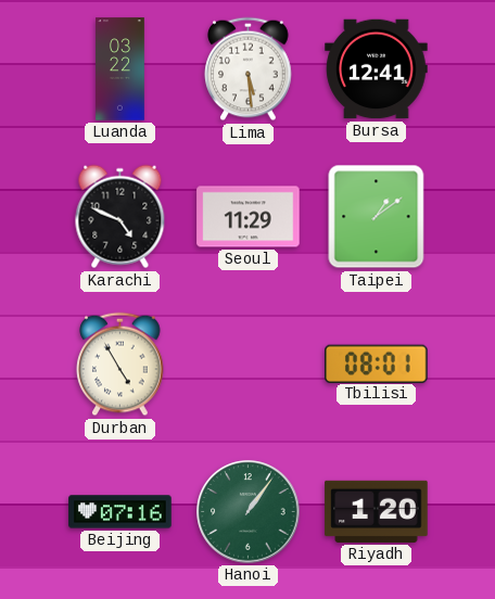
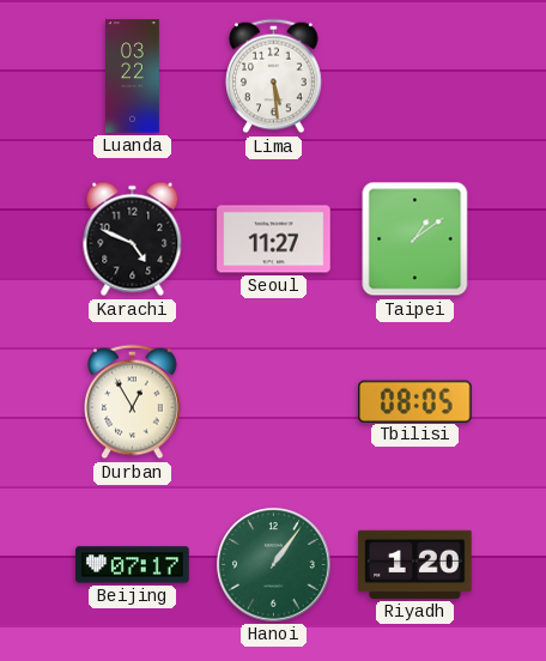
Bursa: 12:41 -> none
Seoul: 11:29 -> 11:27
Durban: 4:55 -> 12:55
Tbilisi: 08:01 -> 08:05
Beijing: 07:16 -> 07:17
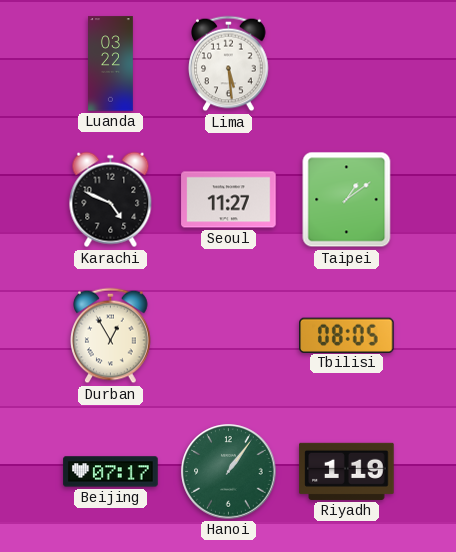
Riyadh: 1:20 -> 1:19
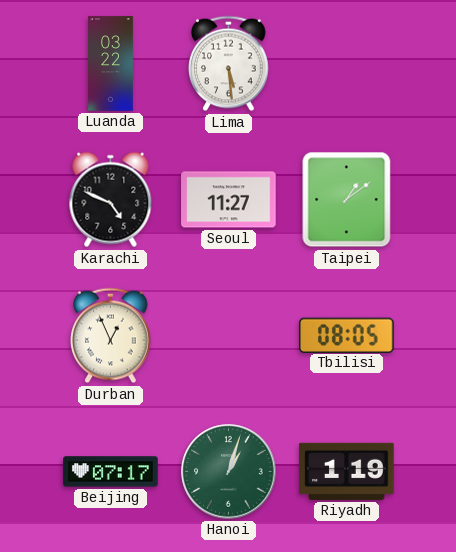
Durban: 12:55 -> 12:56
Hanoi: 1:06 -> 1:03
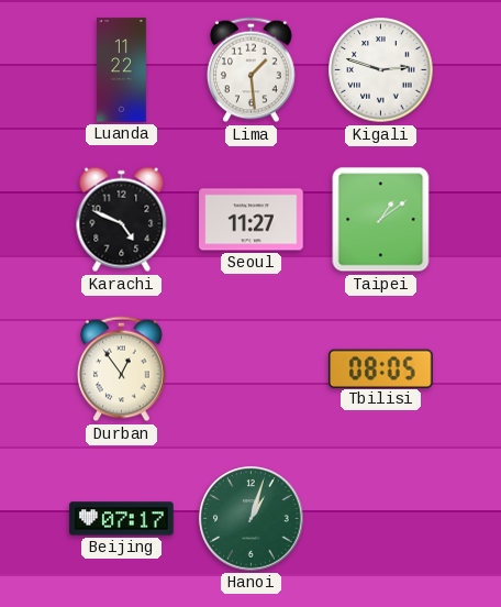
Luanda: 03:22 -> 11:22
Lima: 5:29 -> 1:29
Kigali: none -> 2:48
Durban: 12:56 -> 12:54
Riyadh: 1:19 -> none
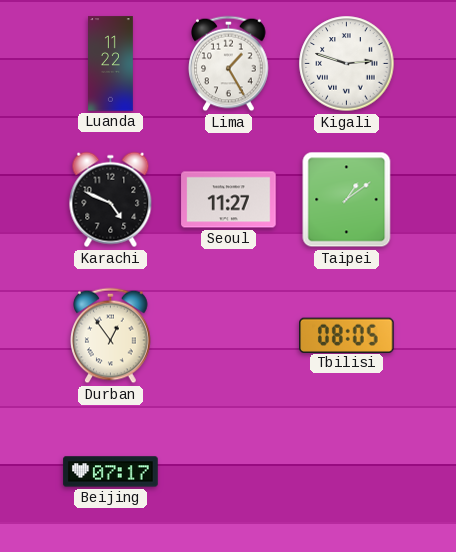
Lima: 1:29 -> 1:25
Hanoi: 1:03 -> none
